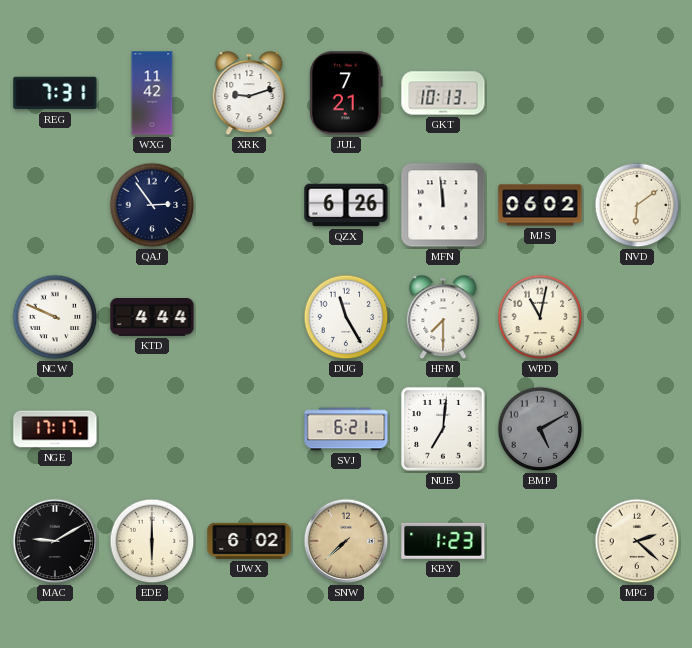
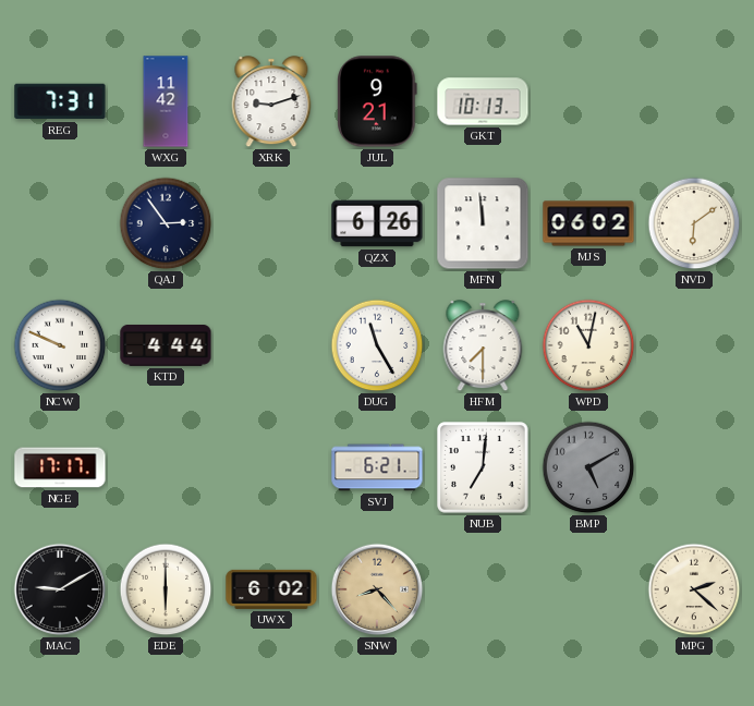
JUL: 7:21 -> 9:21
SNW: 7:38 -> 8:23
KBY: 1:23 -> none
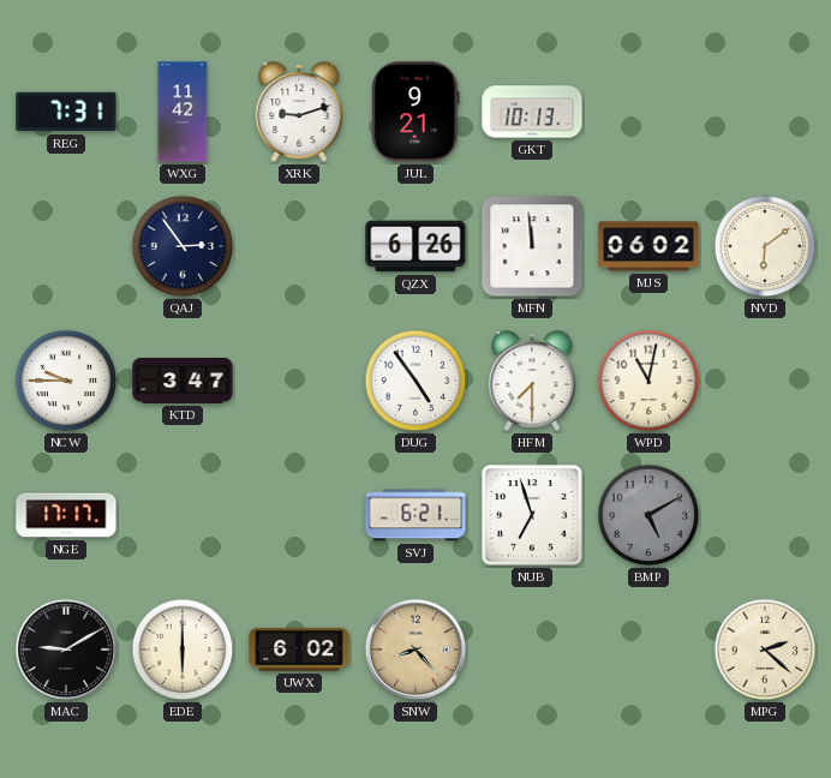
NCW: 9:49 -> 9:45
KTD: 4:44 -> 3:47
DUG: 11:25 -> 4:54
NUB: 7:01 -> 6:57
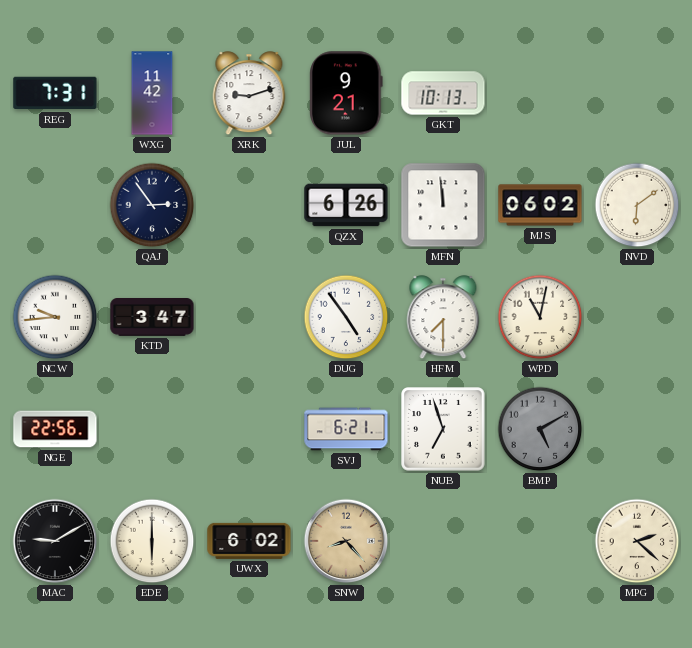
NCW: 9:45 -> 9:44
NGE: 17:17 -> 22:56
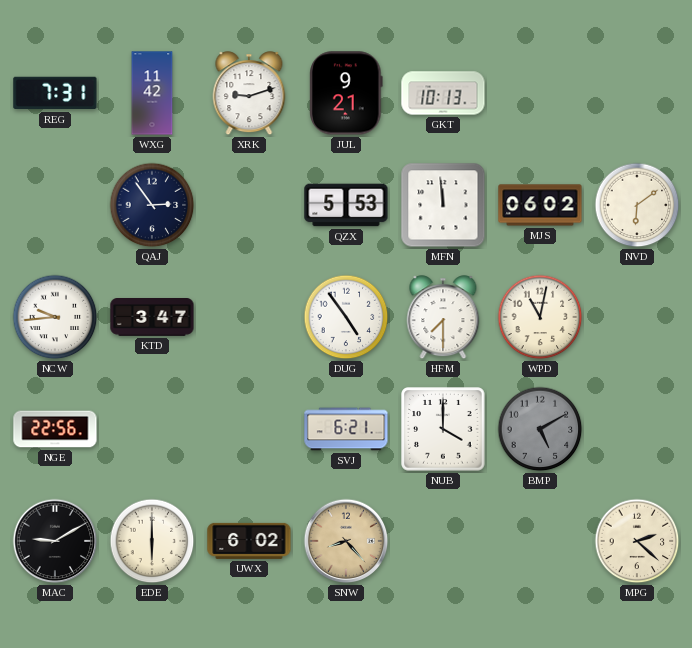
QZX: 6:26 -> 5:53
NUB: 6:57 -> 4:00
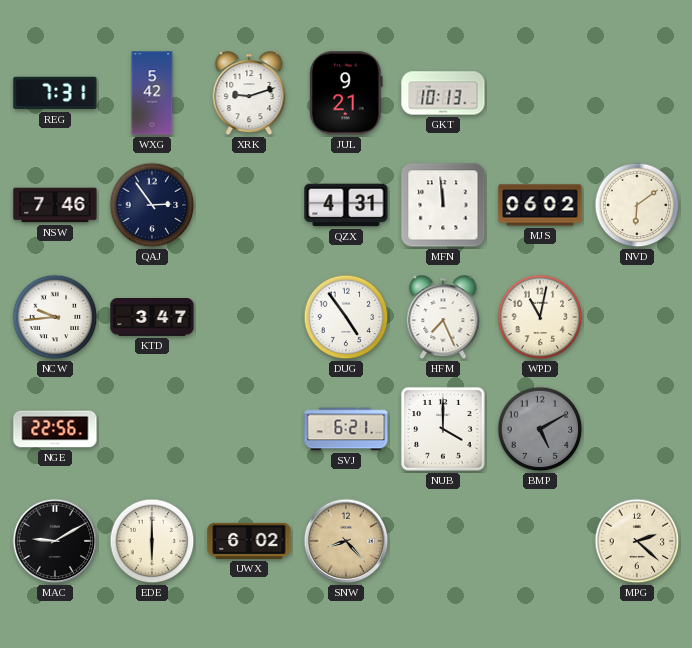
WXG: 11:42 -> 5:42
NSW: none -> 7:46
QZX: 5:53 -> 4:31
HFM: 7:30 -> 7:26
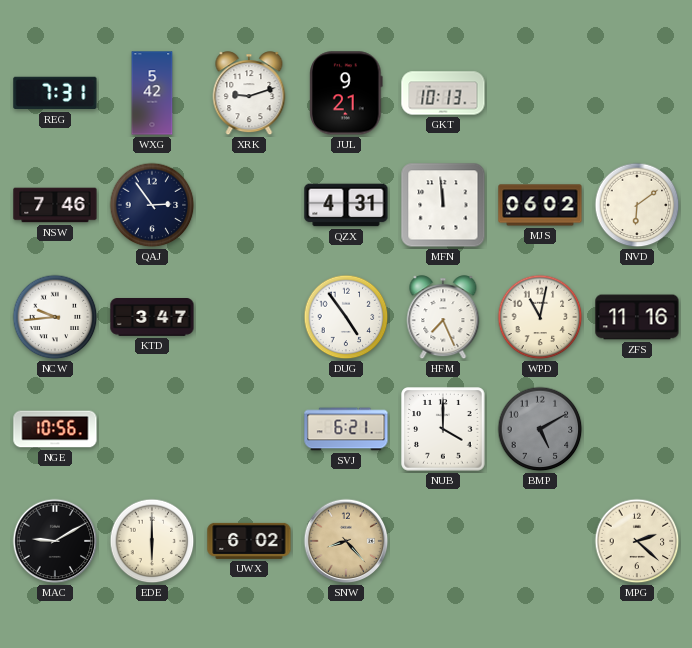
ZFS: none -> 11:16
NGE: 22:56 -> 10:56
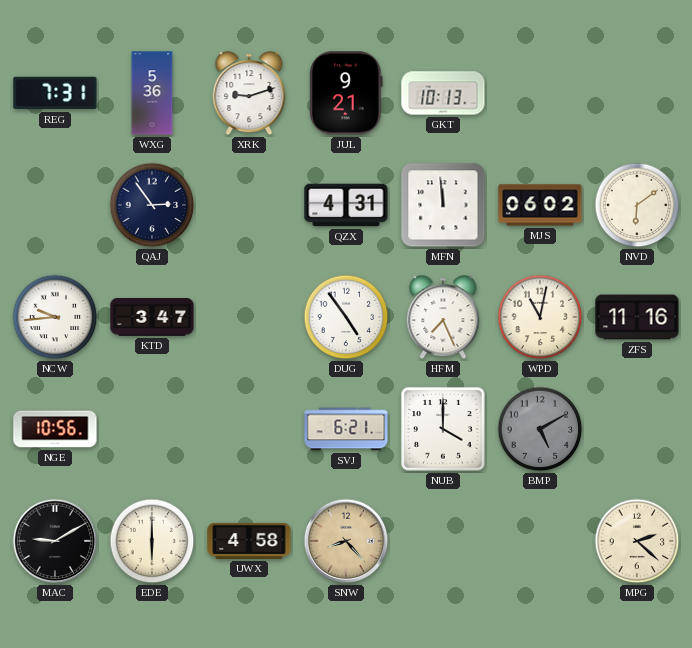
WXG: 5:42 -> 5:36
NSW: 7:46 -> none
UWX: 6:02 -> 4:58
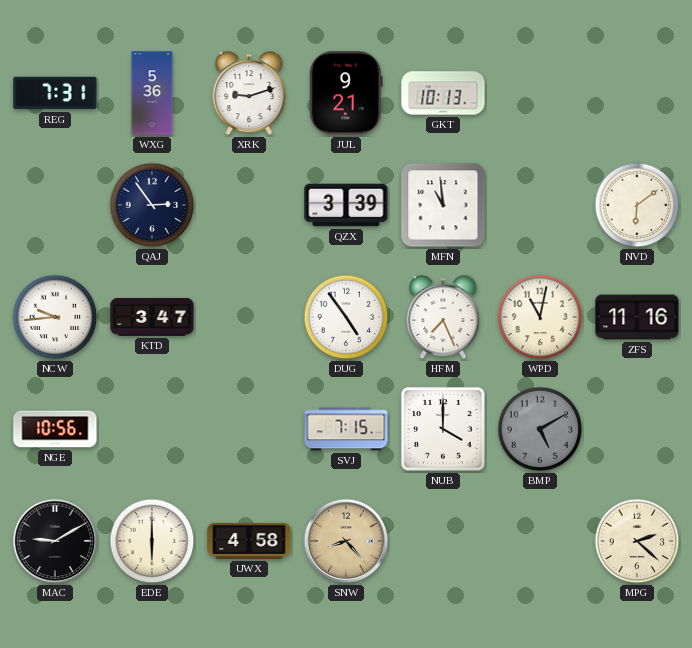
QZX: 4:31 -> 3:39
MFN: 11:59 -> 10:59
MJS: 06:02 -> none
SVJ: 6:21 -> 7:15
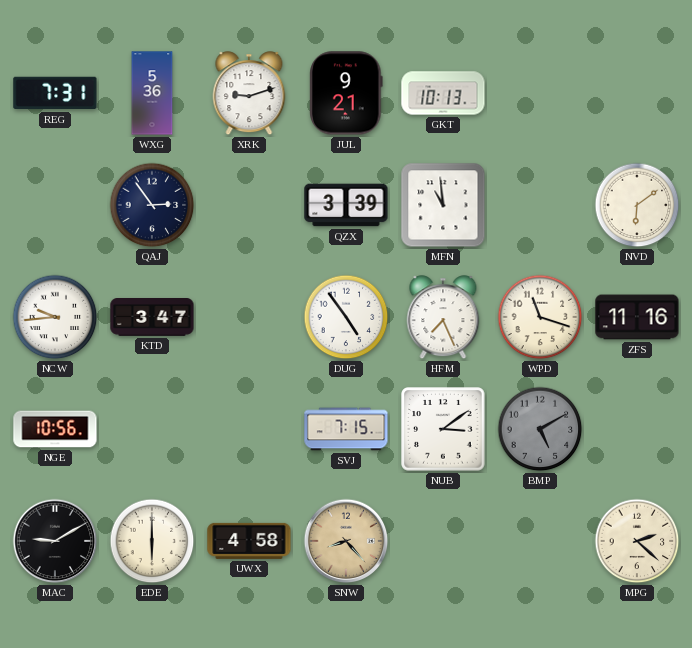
WPD: 11:02 -> 11:18
NUB: 4:00 -> 3:09
